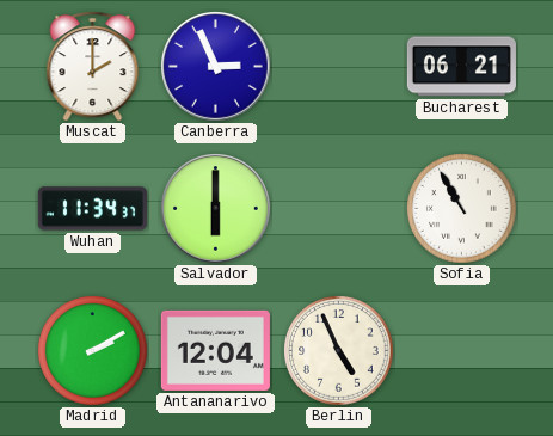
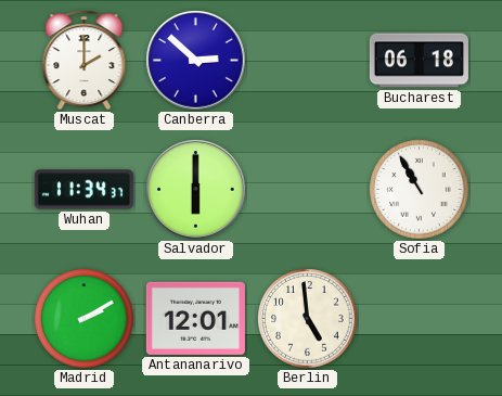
Canberra: 2:56 -> 2:52
Bucharest: 06:21 -> 06:18
Antananarivo: 12:04 -> 12:01
Berlin: 4:56 -> 4:59
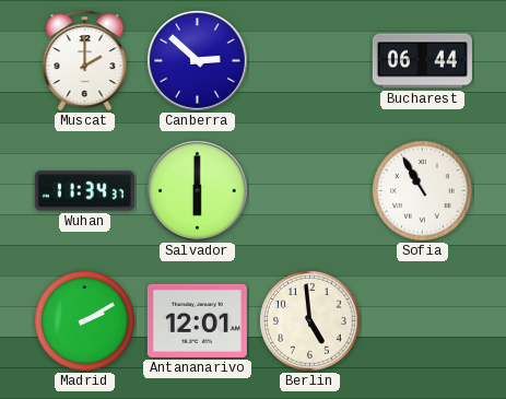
Bucharest: 06:18 -> 06:44
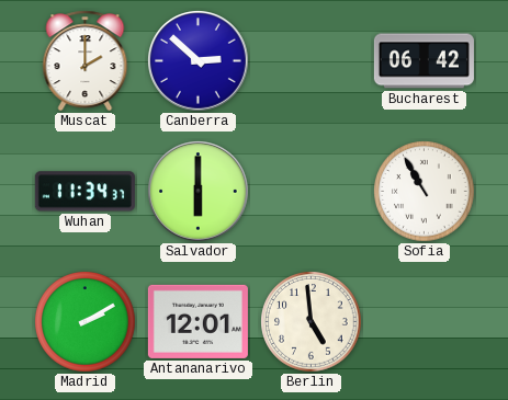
Bucharest: 06:44 -> 06:42
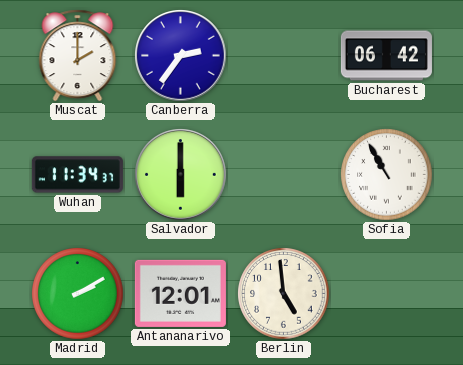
Canberra: 2:52 -> 2:36
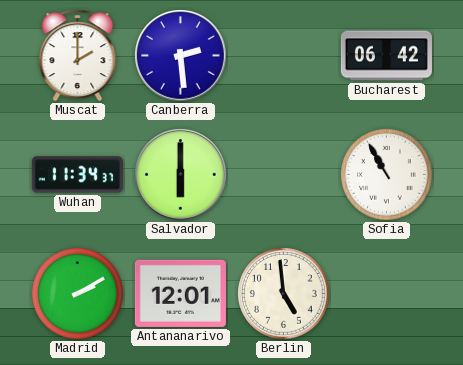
Canberra: 2:36 -> 2:29
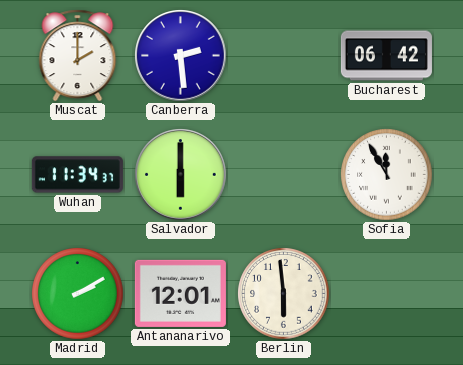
Sofia: 10:55 -> 11:55
Berlin: 4:59 -> 5:59
